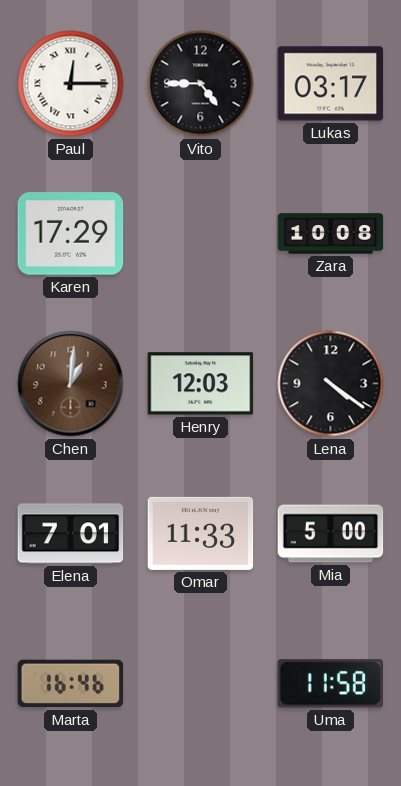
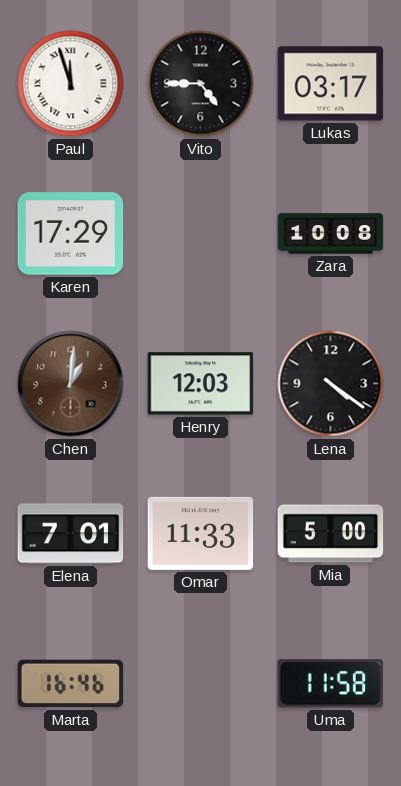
Paul: 12:15 -> 11:57
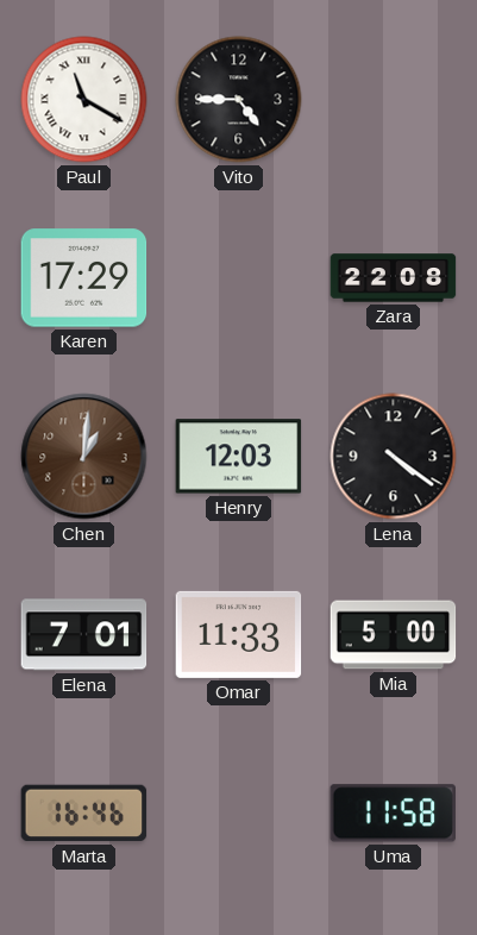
Paul: 11:57 -> 11:20
Lukas: 03:17 -> none
Zara: 10:08 -> 22:08
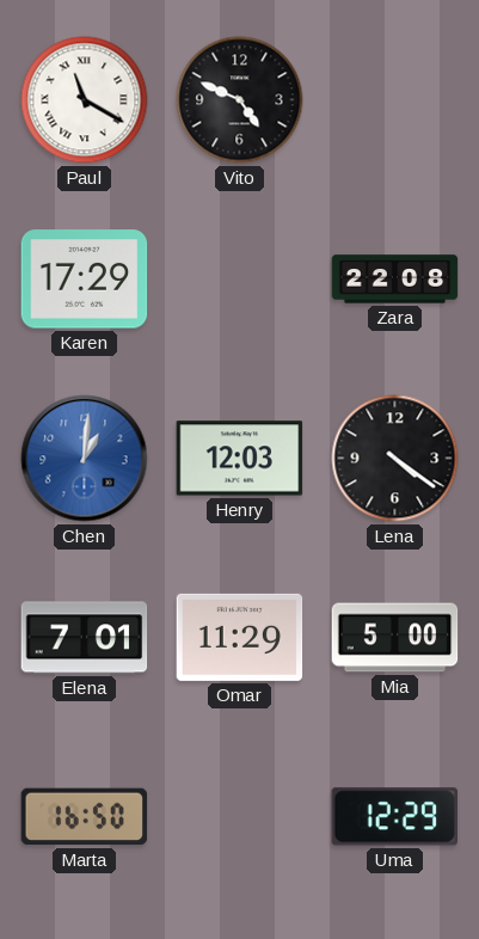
Vito: 4:45 -> 4:49
Chen dial: brown -> blue
Omar: 11:33 -> 11:29
Marta: 16:46 -> 16:50
Uma: 11:58 -> 12:29
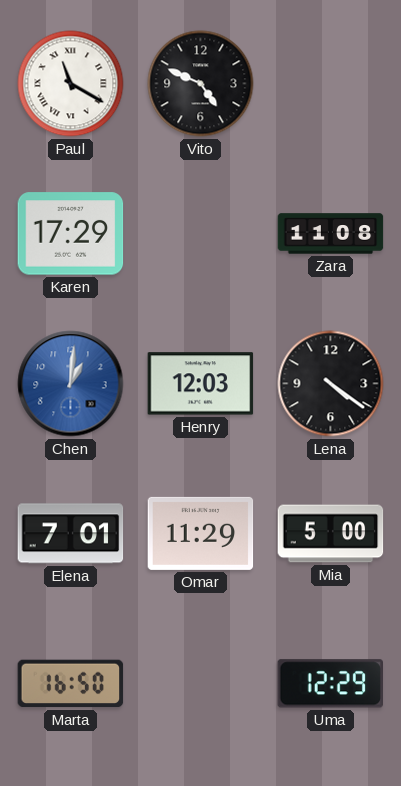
Zara: 22:08 -> 11:08
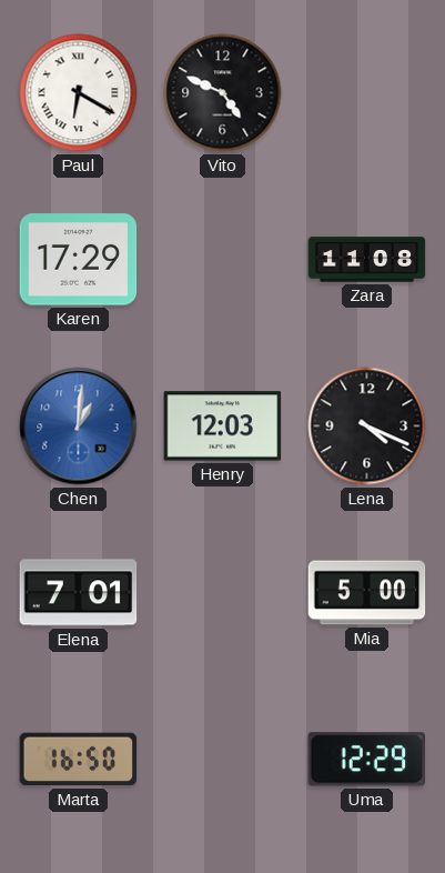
Paul: 11:20 -> 6:20
Lena: 4:21 -> 4:19
Omar: 11:29 -> none
